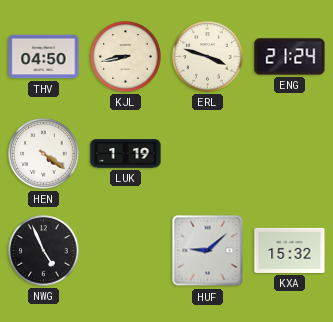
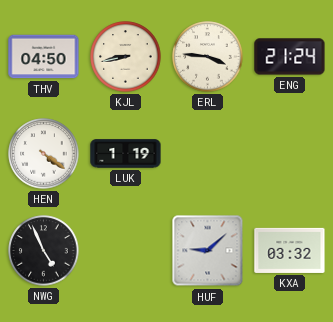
ERL: 3:48 -> 3:46
KXA: 15:32 -> 03:32
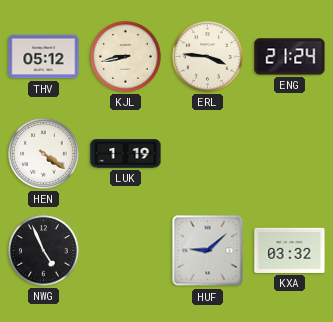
THV: 04:50 -> 05:12
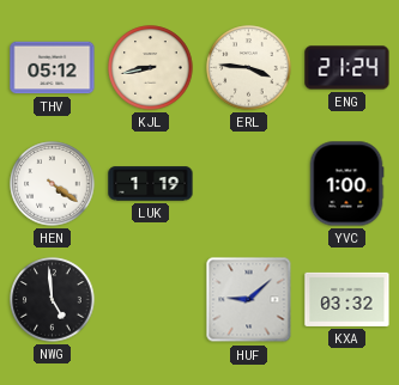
YVC: none -> 1:00
NWG: 4:56 -> 4:59
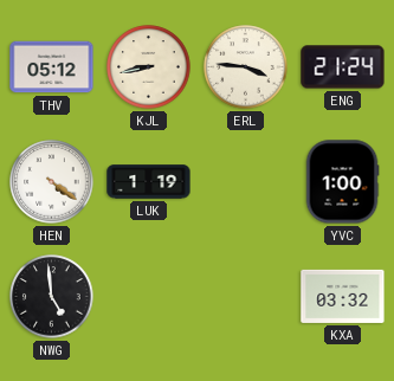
HUF: 9:08 -> none
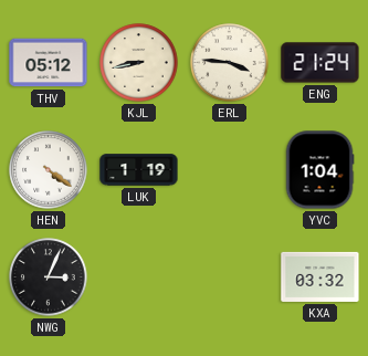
YVC: 1:00 -> 1:04
NWG: 4:59 -> 3:04
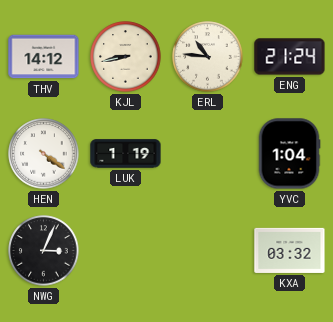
THV: 05:12 -> 14:12
ERL: 3:46 -> 10:46
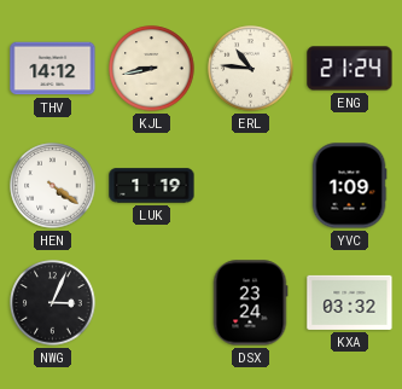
YVC: 1:04 -> 1:09
DSX: none -> 23:24
